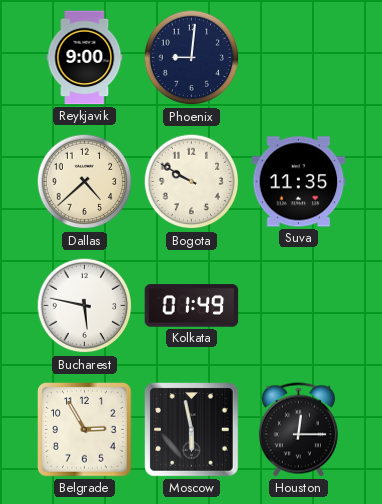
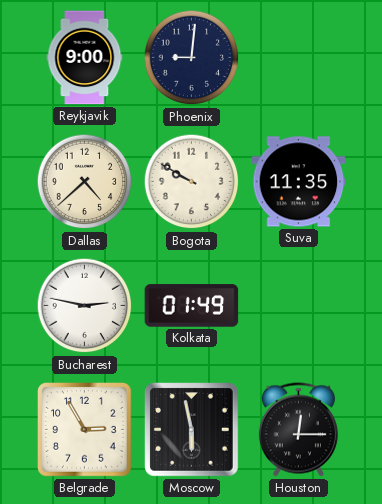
Bucharest: 5:47 -> 2:47
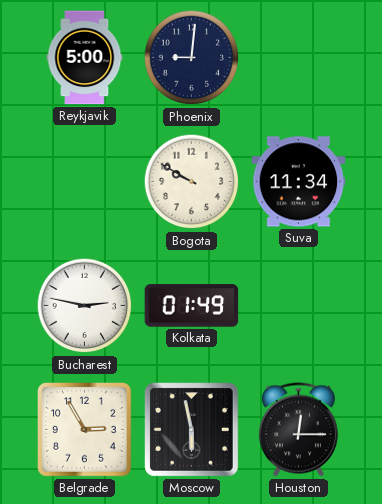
Reykjavik: 9:00 -> 5:00
Dallas: 4:38 -> none
Suva: 11:35 -> 11:34
